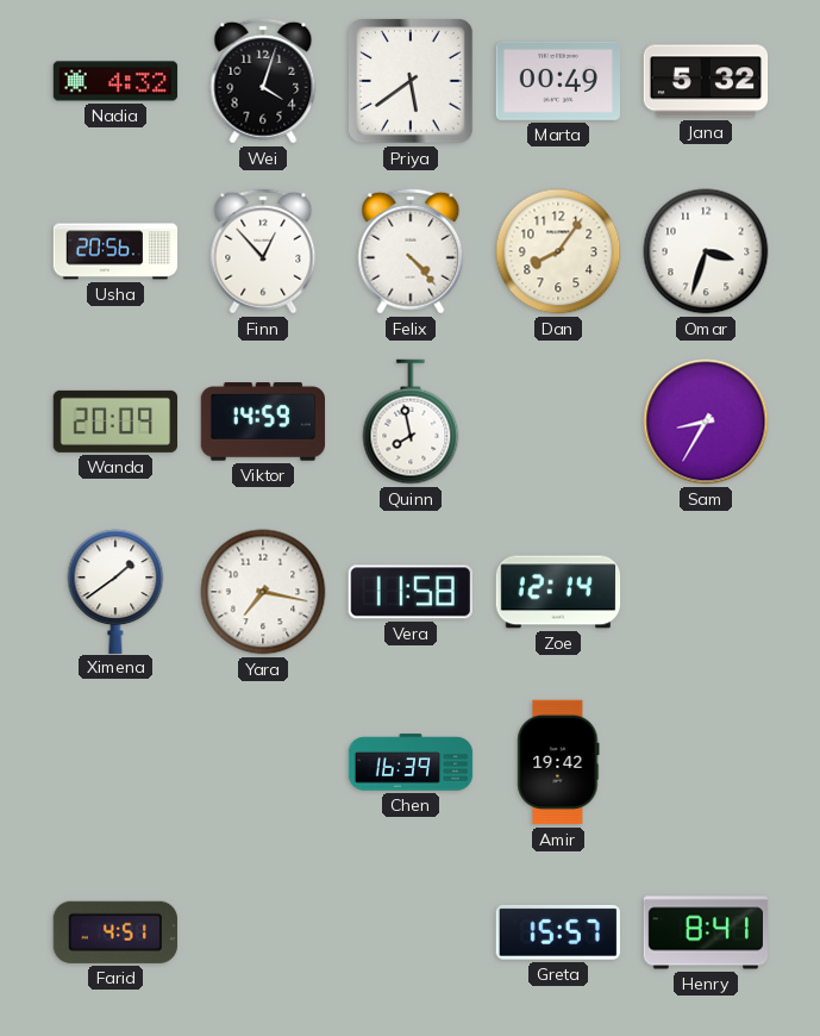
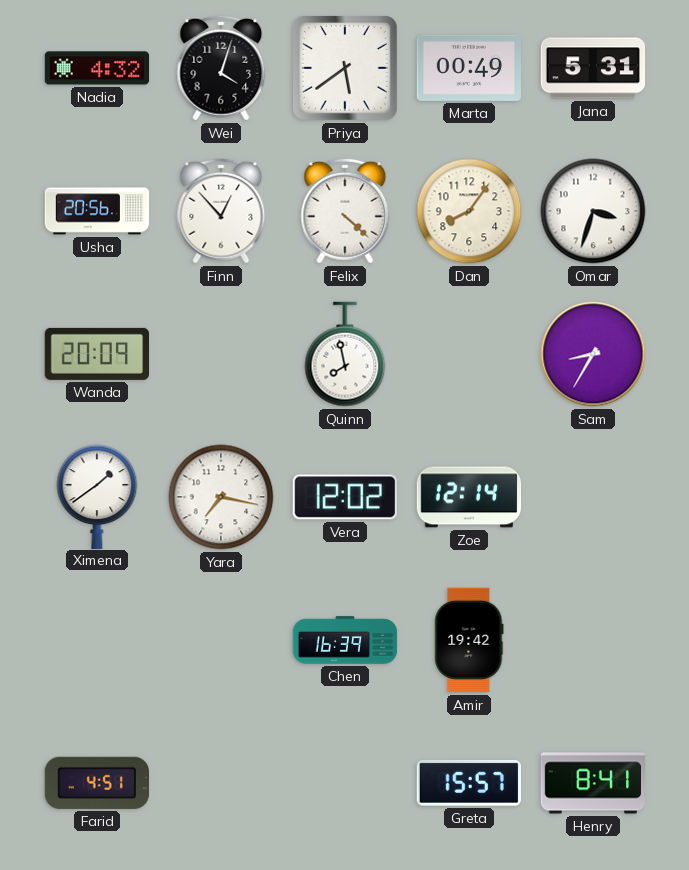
Jana: 5:32 -> 5:31
Felix: 4:23 -> 4:22
Viktor: 14:59 -> none
Vera: 11:58 -> 12:02
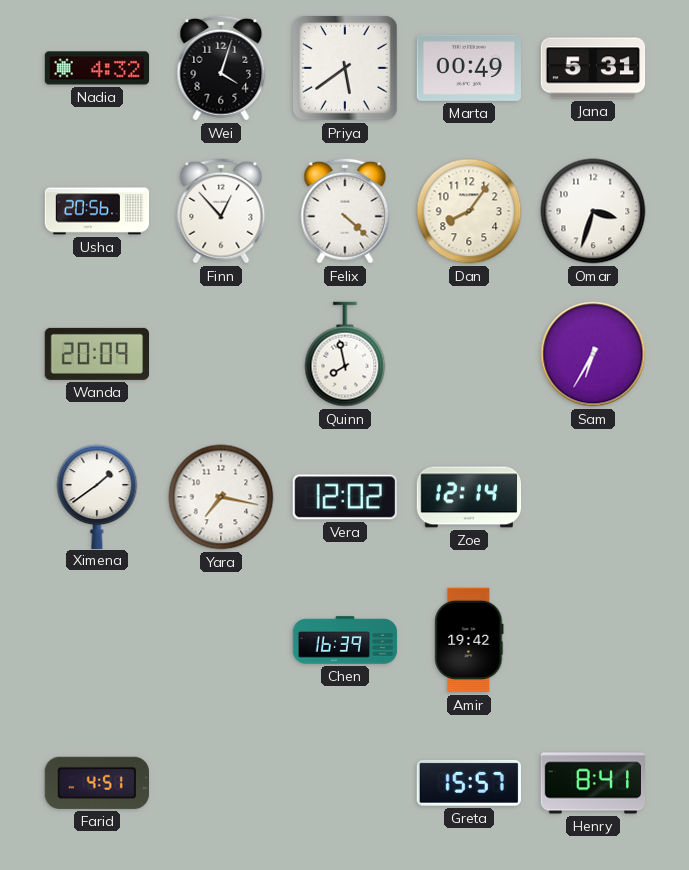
Sam: 8:35 -> 6:35
